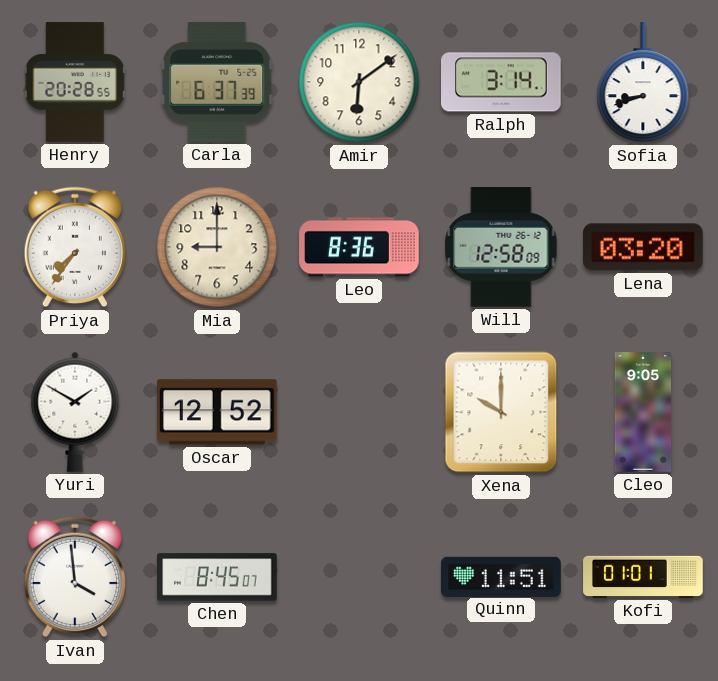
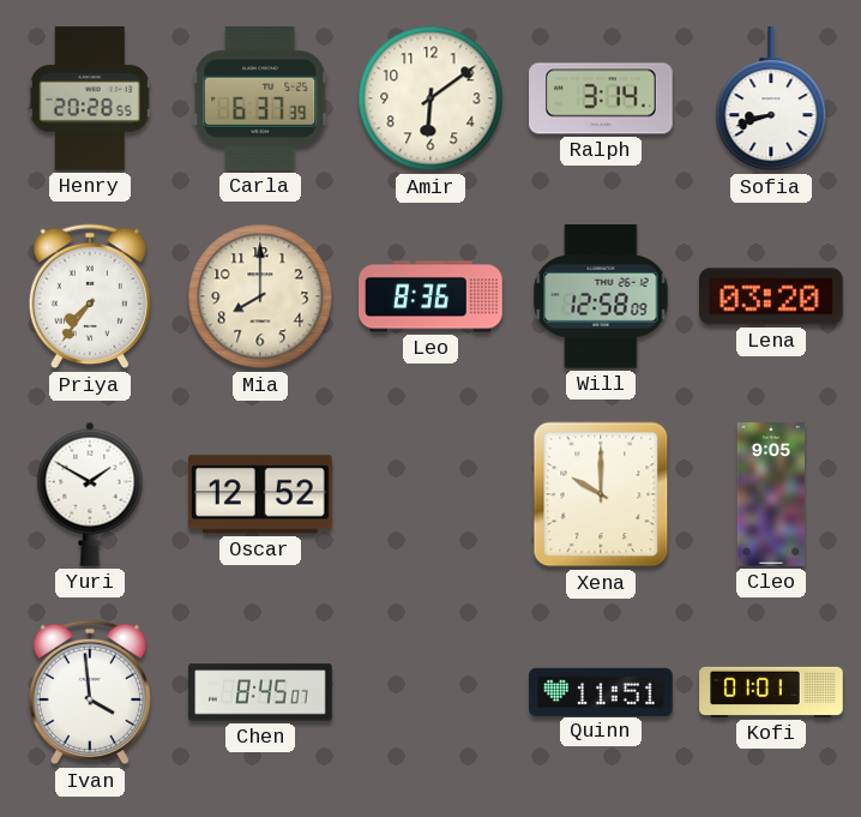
Mia: 9:00 -> 8:00
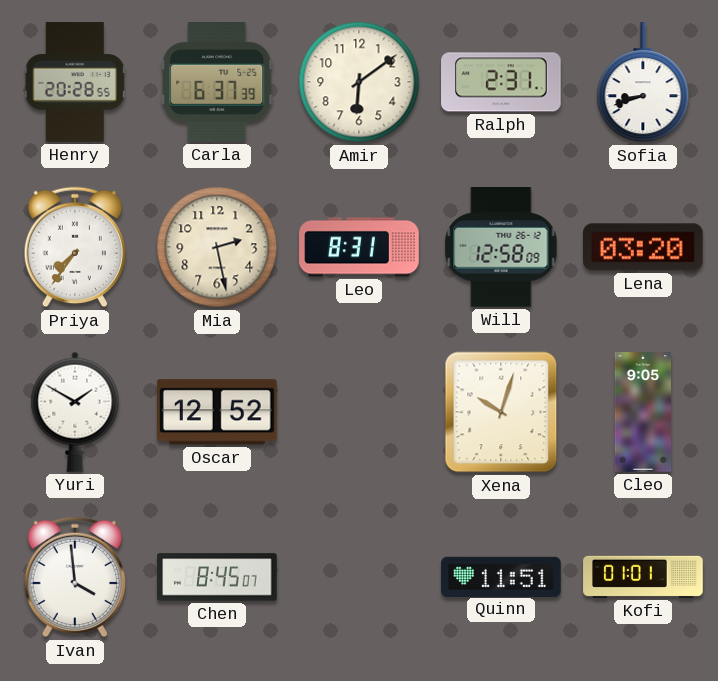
Ralph: 3:14 -> 2:31
Mia: 8:00 -> 2:28
Leo: 8:36 -> 8:31
Xena: 10:00 -> 10:03
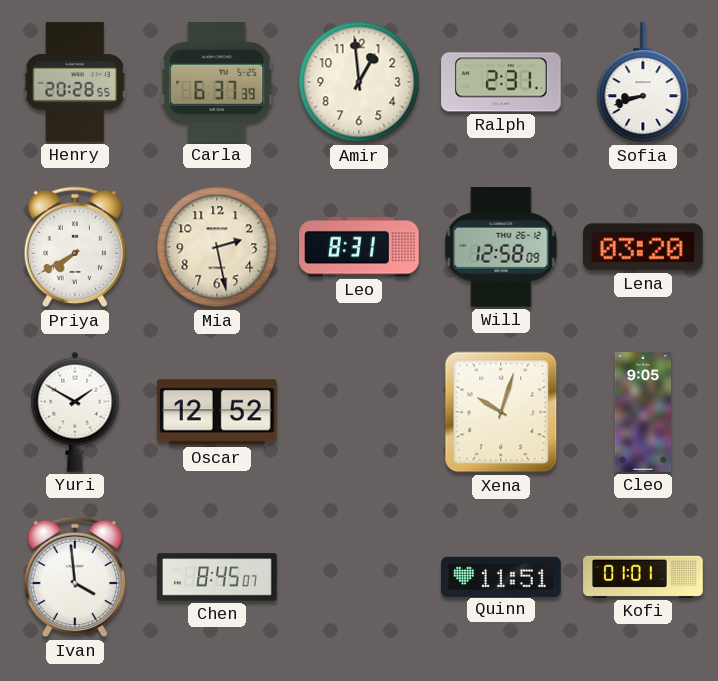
Amir: 6:09 -> 12:59
Priya: 7:36 -> 7:40
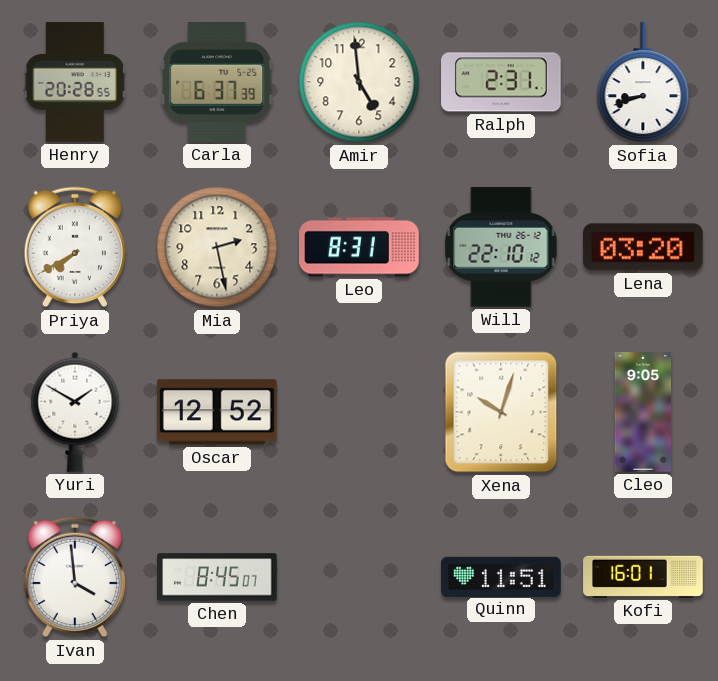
Amir: 12:59 -> 4:59
Will: 12:58 -> 22:10
Kofi: 01:01 -> 16:01
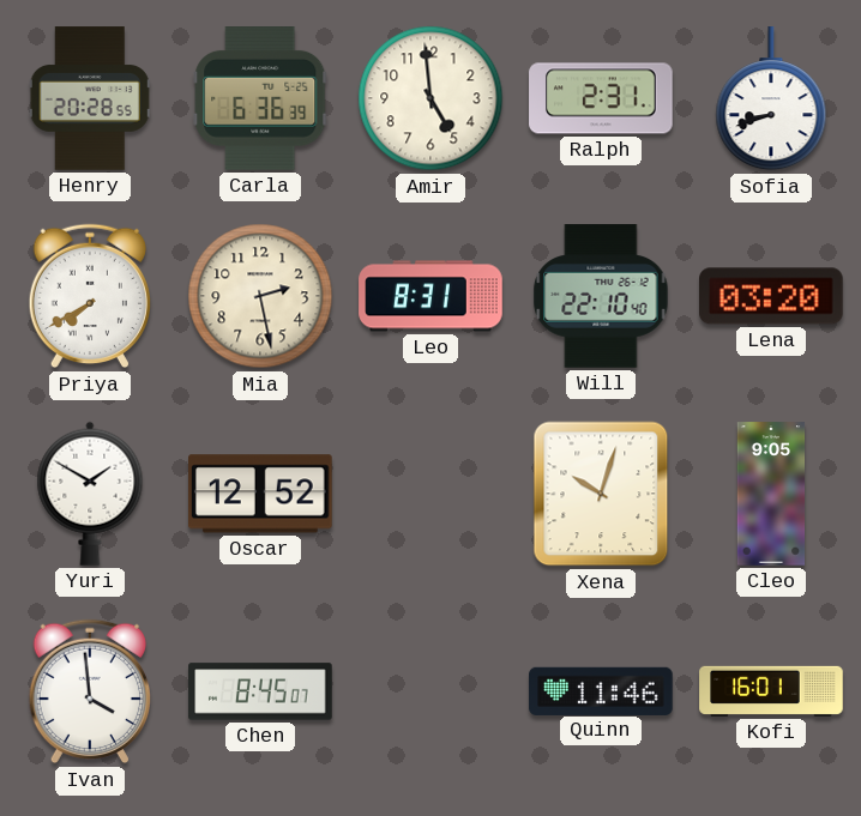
Carla: 6:37 -> 6:36
Will: 22:10:12 -> 22:10:40
Quinn: 11:51 -> 11:46
